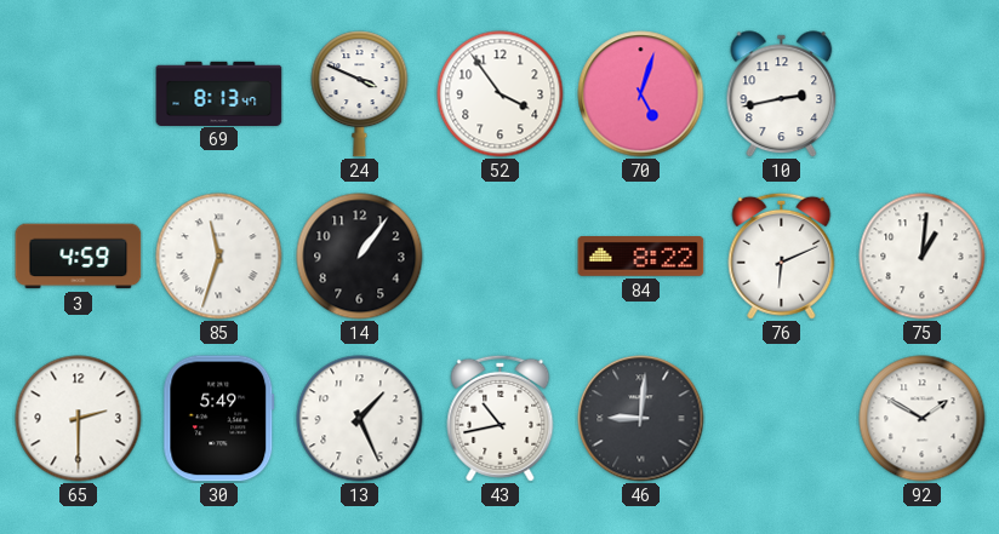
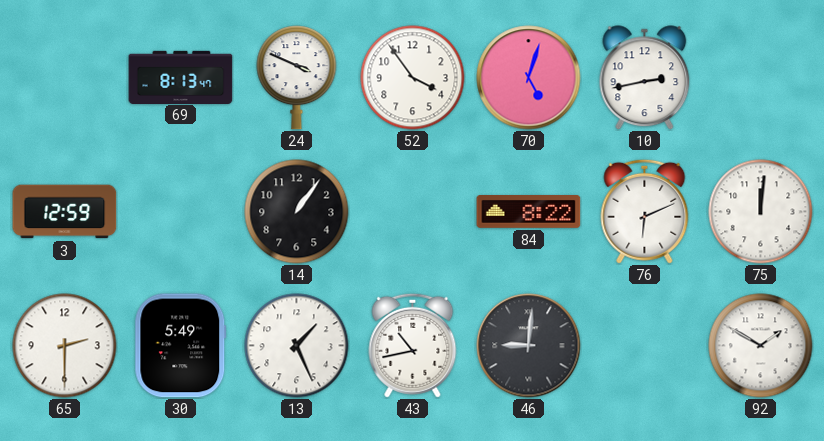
3: 4:59 -> 12:59
85: 11:33 -> none
75: 1:01 -> 12:01
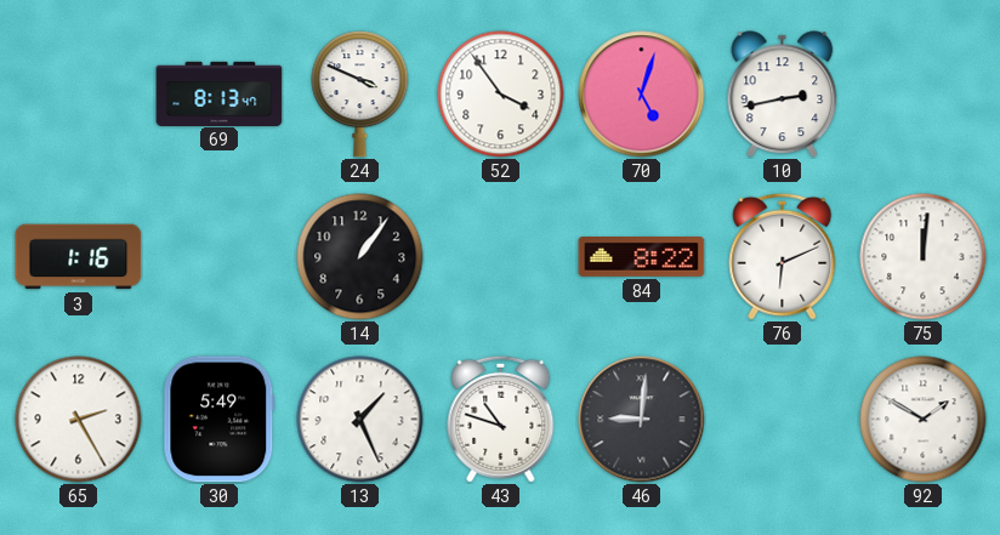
3: 12:59 -> 1:16
65: 2:30 -> 2:25
43: 10:43 -> 10:48
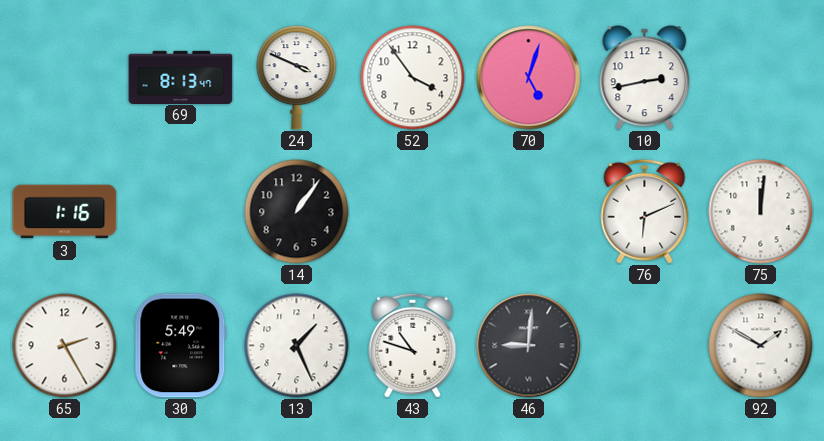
84: 8:22 -> none
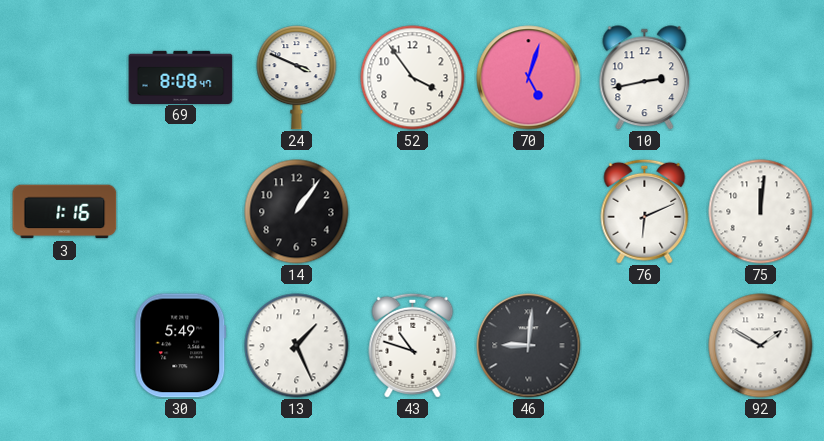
69: 8:13 -> 8:08
65: 2:25 -> none
